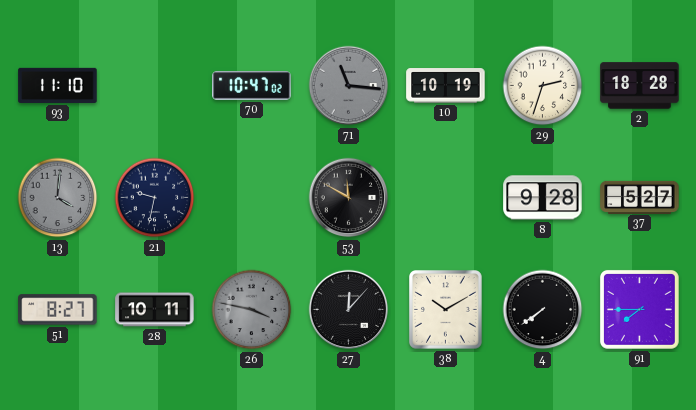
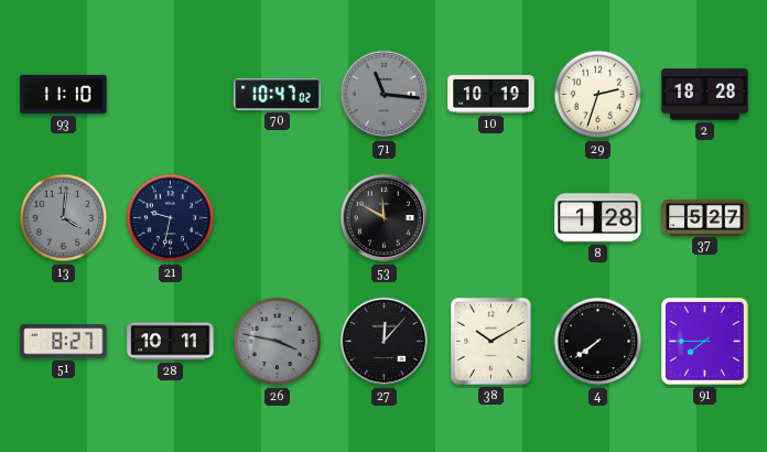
8: 9:28 -> 1:28
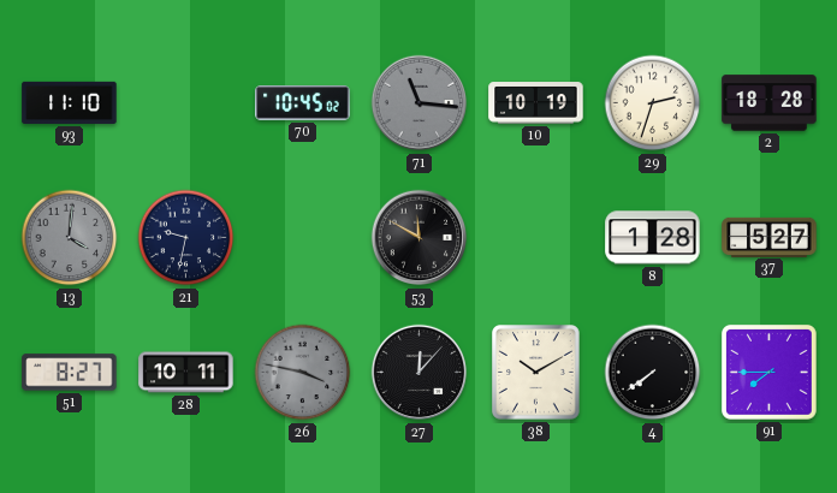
70: 10:47 -> 10:45
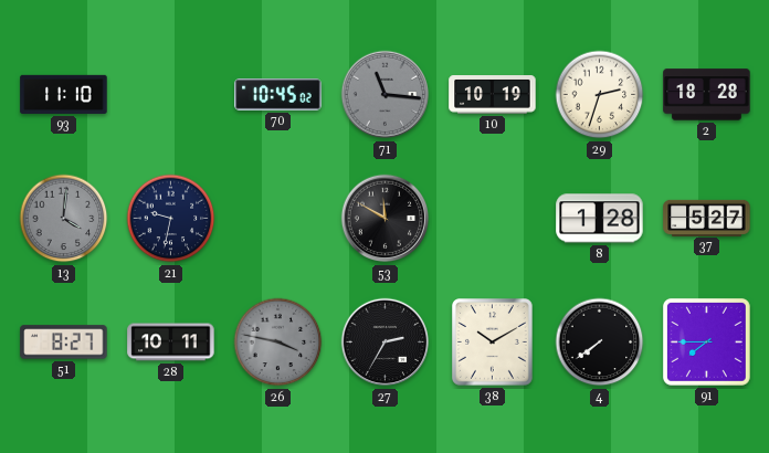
27: 12:07 -> 2:35
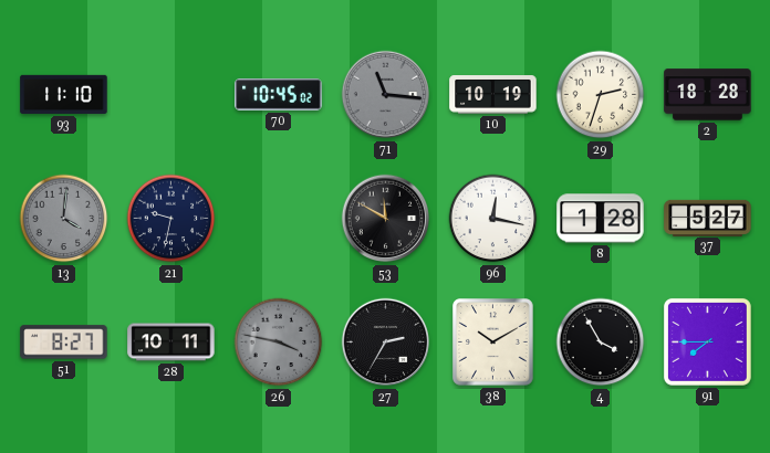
96: none -> 12:17
4: 7:39 -> 3:55
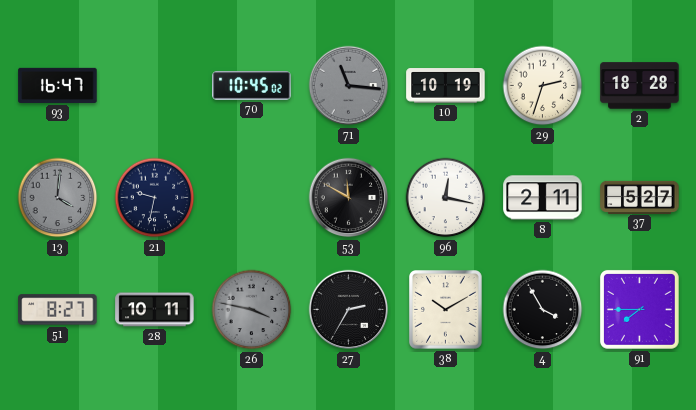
93: 11:10 -> 16:47
8: 1:28 -> 2:11
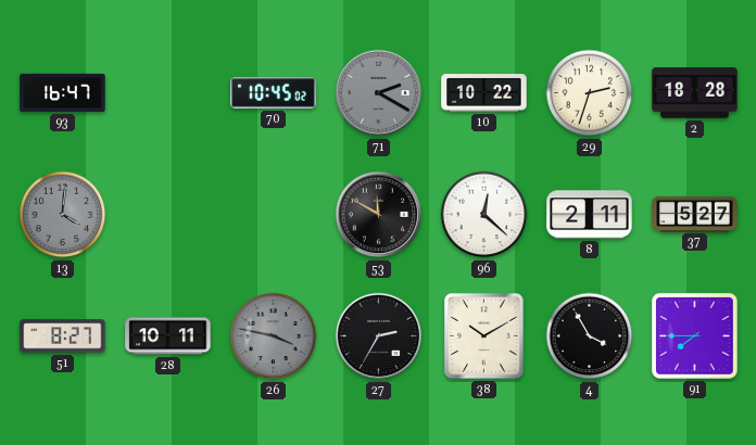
71: 11:16 -> 2:20
10: 10:19 -> 10:22
21: 9:32 -> none
96: 12:17 -> 12:22
